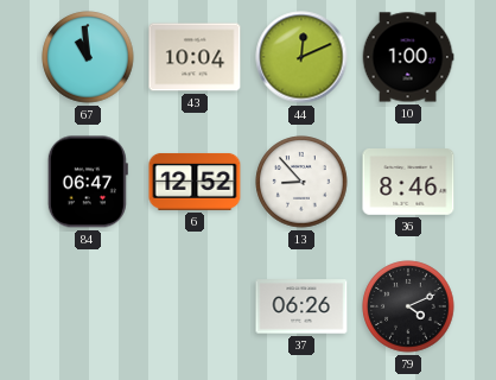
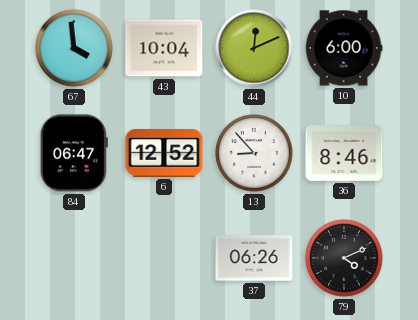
67: 10:59 -> 3:59
10: 1:00 -> 6:00
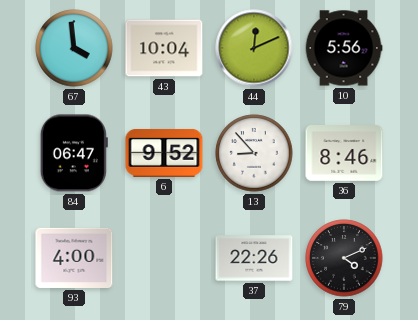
10: 6:00 -> 5:56
6: 12:52 -> 9:52
93: none -> 4:00
37: 06:26 -> 22:26
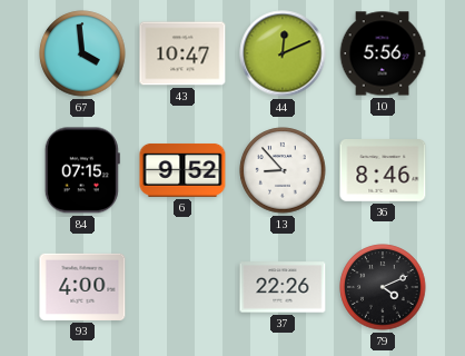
43: 10:04 -> 10:47
84: 06:47 -> 07:15
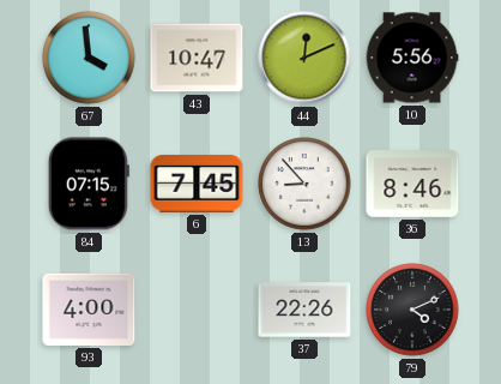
6: 9:52 -> 7:45
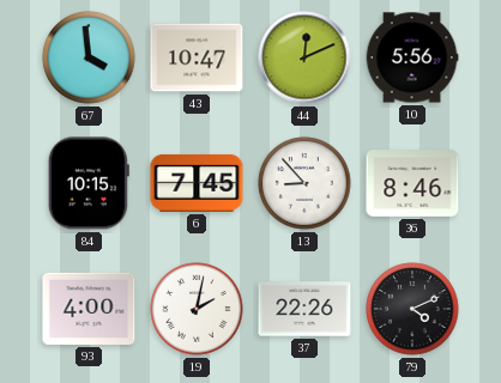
84: 07:15 -> 10:15
19: none -> 2:02
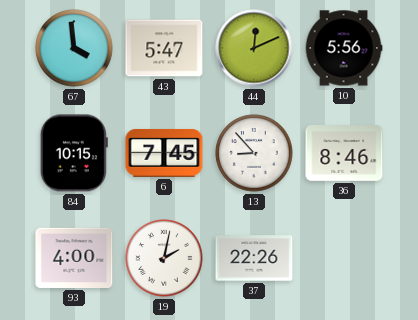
43: 10:47 -> 5:47
79: 4:11 -> none
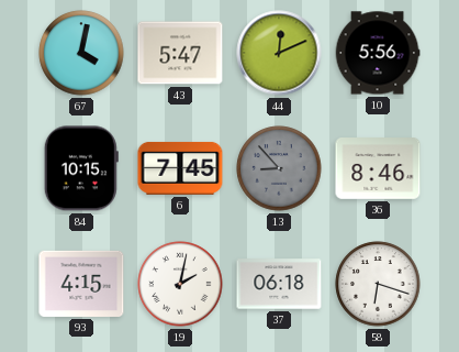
67: 3:59 -> 4:02
13 dial: white -> grey
93: 4:00 -> 4:15
37: 22:26 -> 06:18
58: none -> 6:18
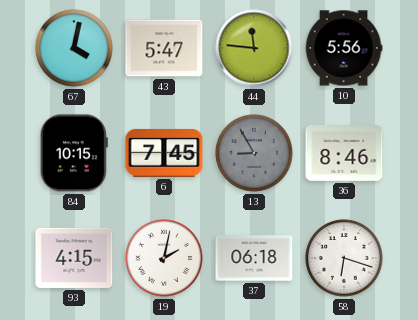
44: 12:11 -> 11:46
13: 8:53 -> 8:55
